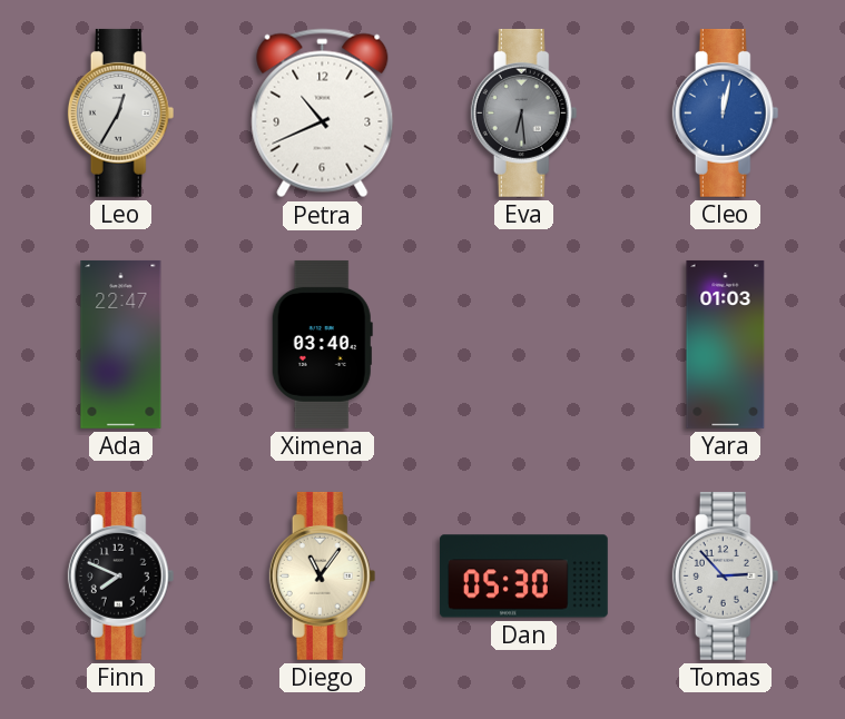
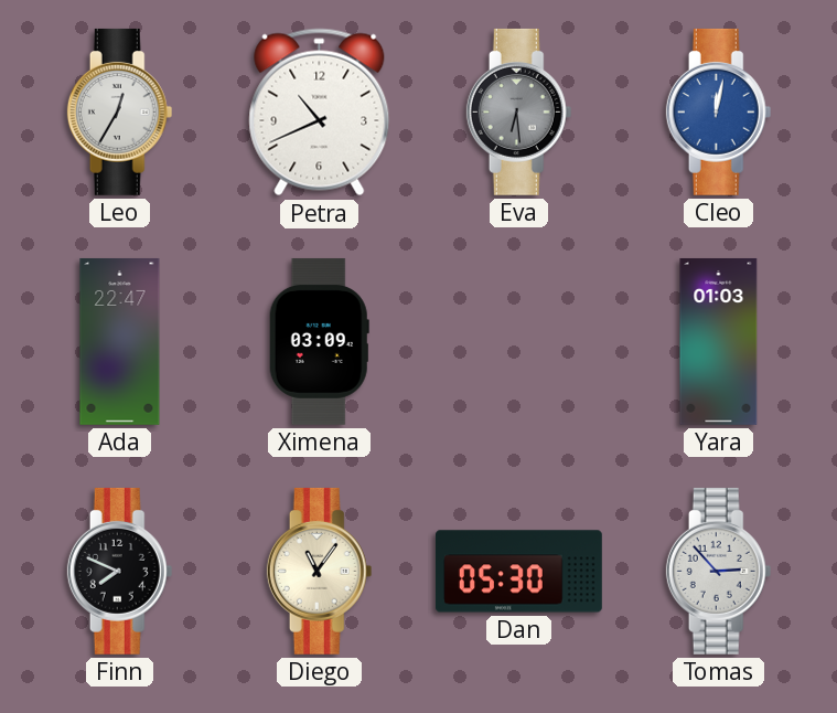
Ximena: 03:40 -> 03:09
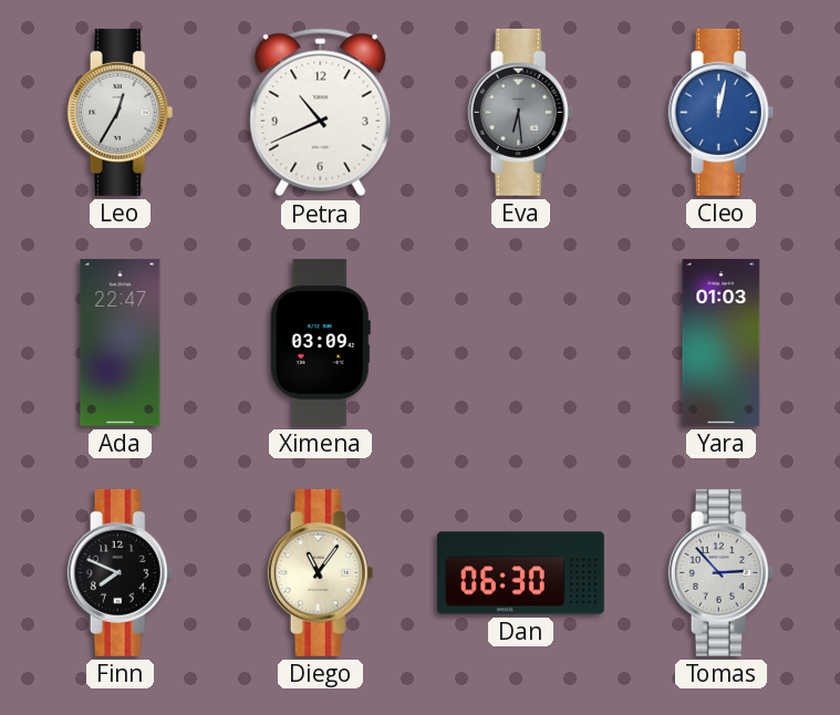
Dan: 05:30 -> 06:30
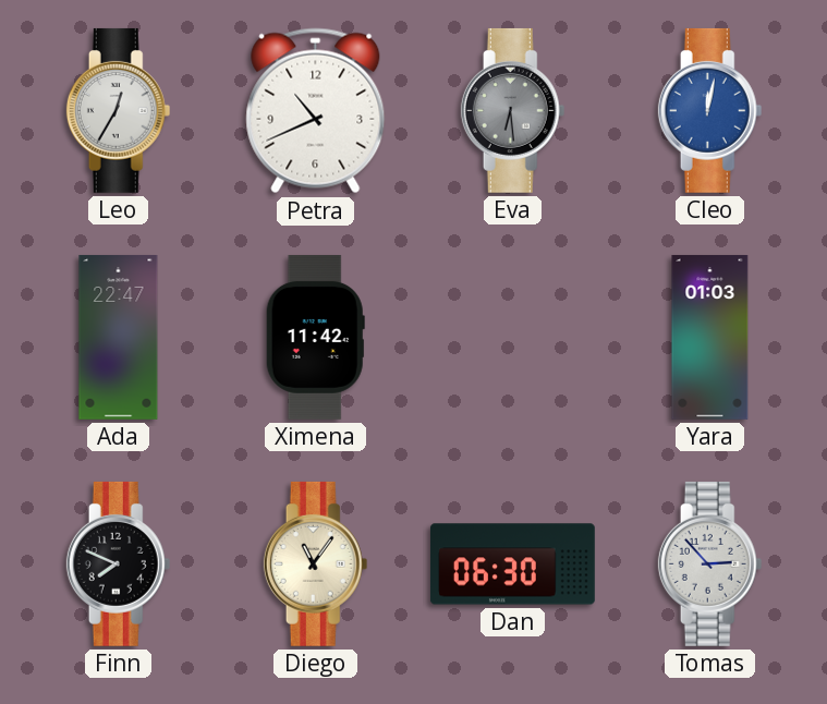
Ximena: 03:09 -> 11:42
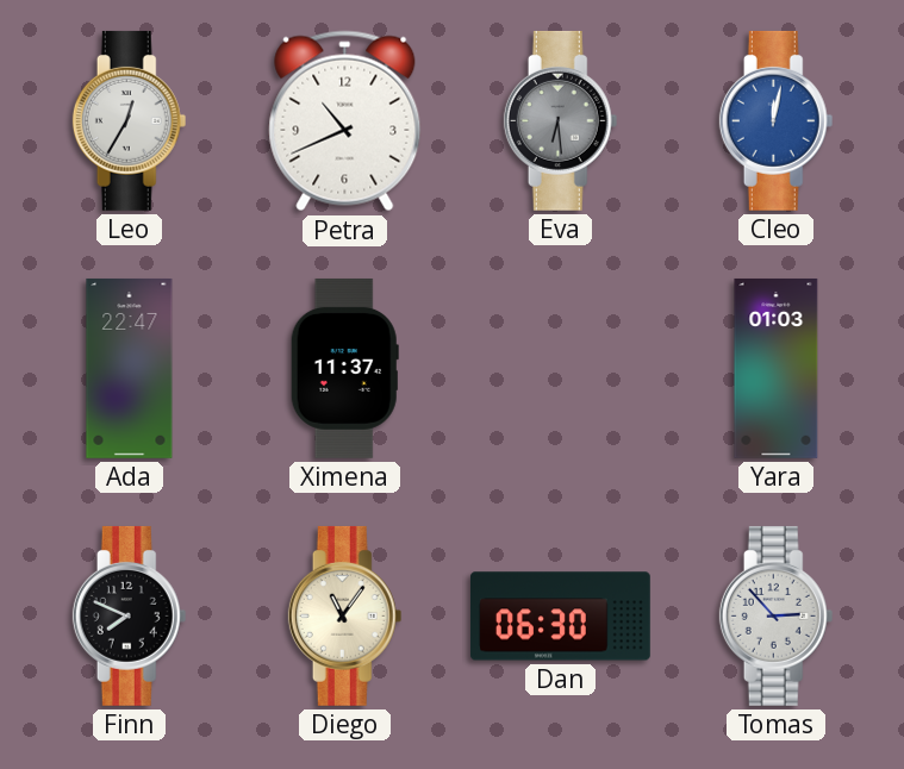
Ximena: 11:42 -> 11:37
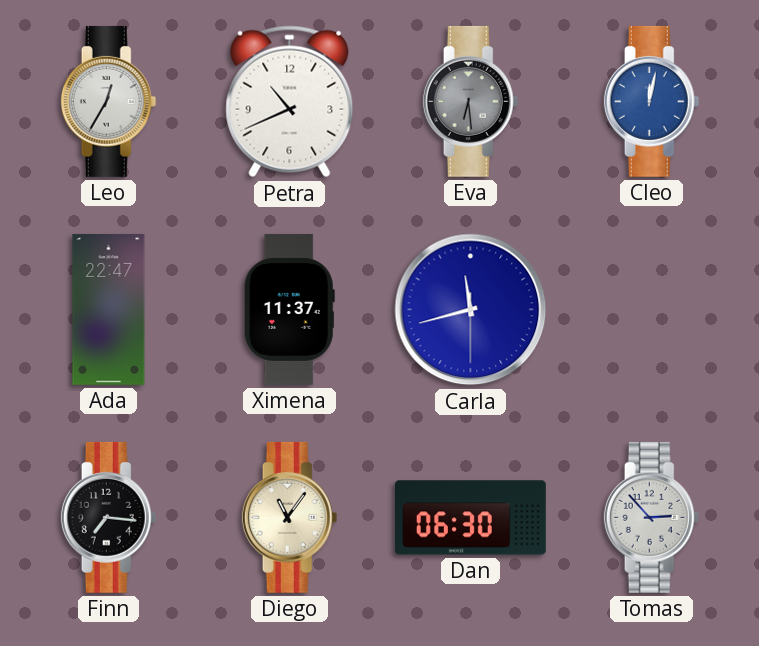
Carla: none -> 11:42
Yara: 01:03 -> none
Finn: 7:49 -> 7:16
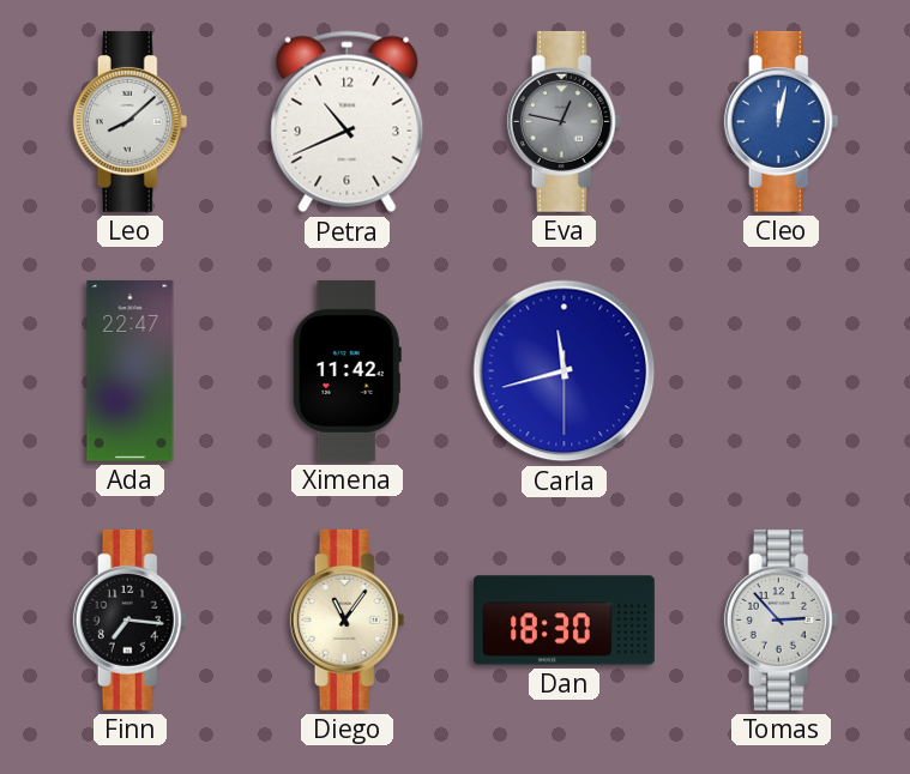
Leo: 12:35 -> 8:08
Eva: 6:29 -> 12:47
Ximena: 11:37 -> 11:42
Dan: 06:30 -> 18:30
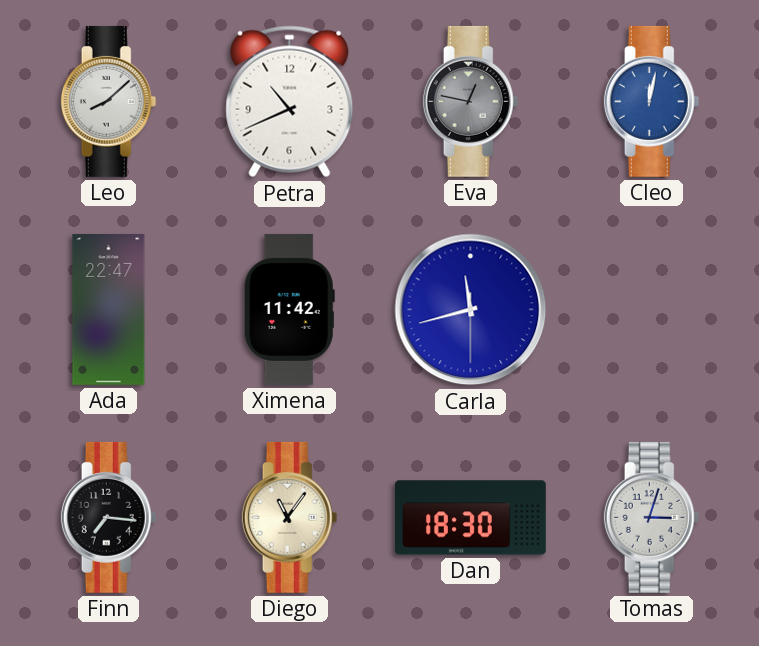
Tomas: 2:53 -> 3:03
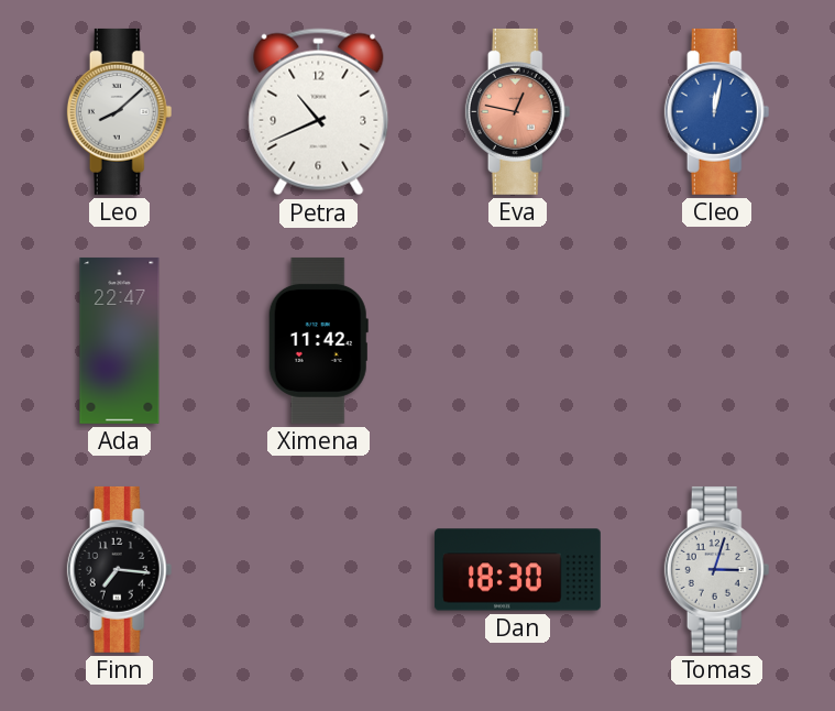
Eva dial: grey -> salmon
Carla: 11:42 -> none
Diego: 11:06 -> none
